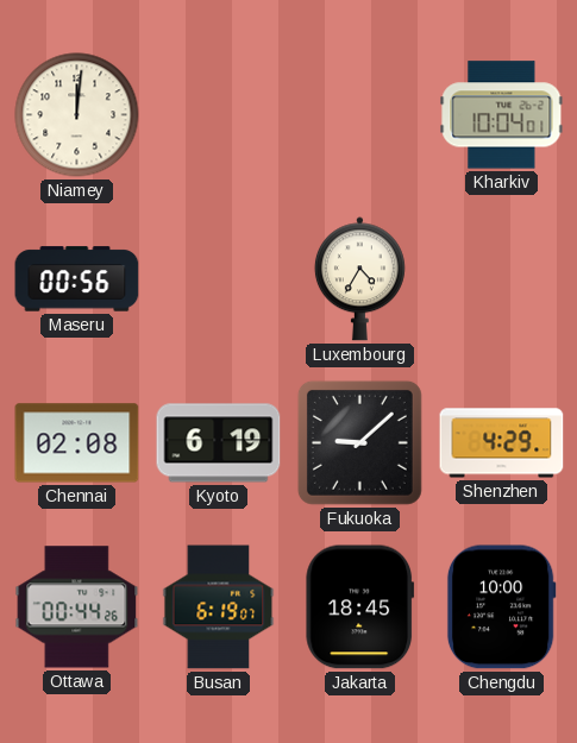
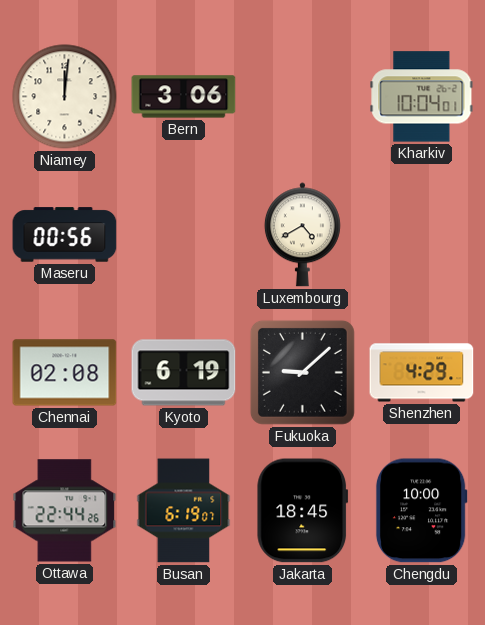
Bern: none -> 3:06
Luxembourg: 4:35 -> 4:40
Ottawa: 00:44 -> 22:44
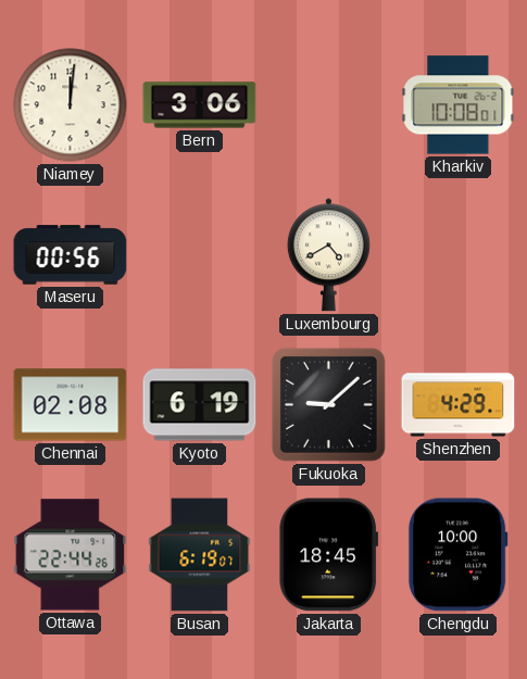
Kharkiv: 10:04 -> 10:08
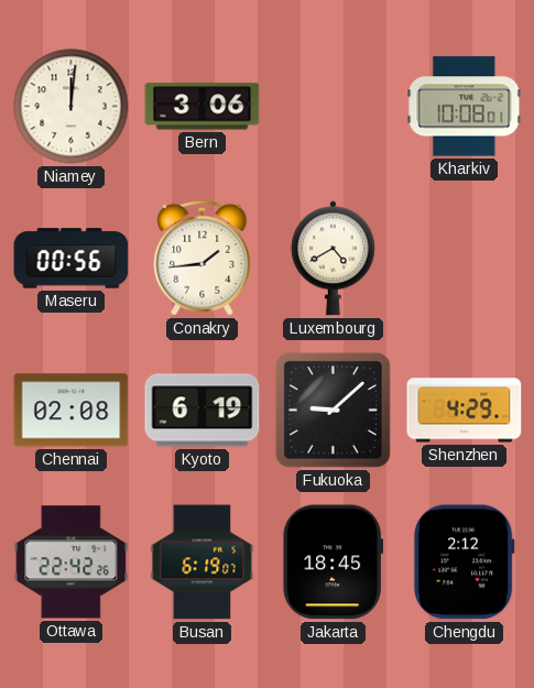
Conakry: none -> 1:44
Ottawa: 22:44 -> 22:42
Chengdu: 10:00 -> 2:12
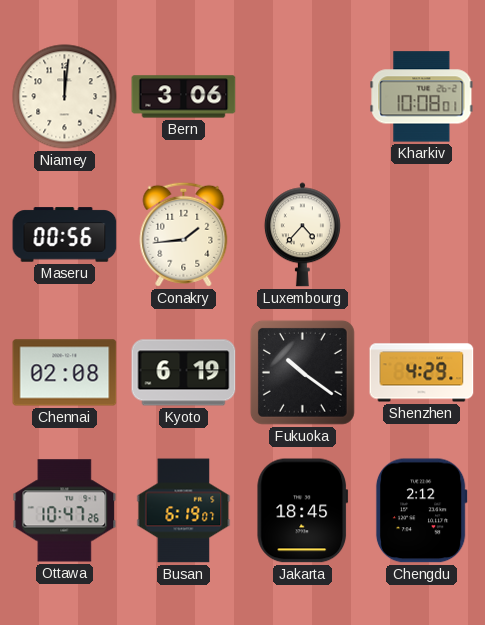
Luxembourg: 4:40 -> 4:37
Fukuoka: 9:08 -> 10:21
Ottawa: 22:42 -> 10:47
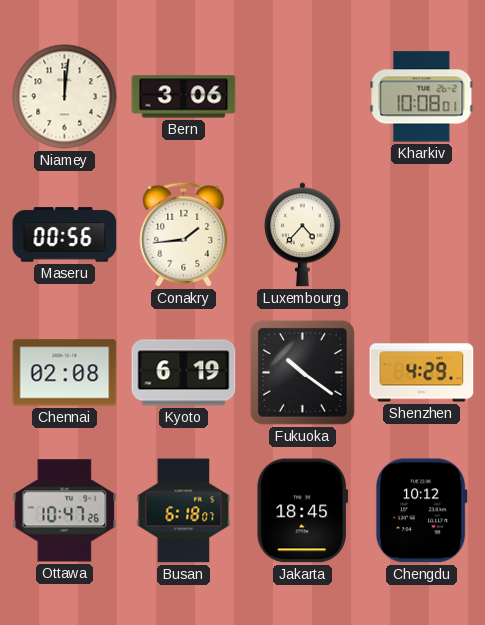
Busan: 6:19 -> 6:18
Chengdu: 2:12 -> 10:12
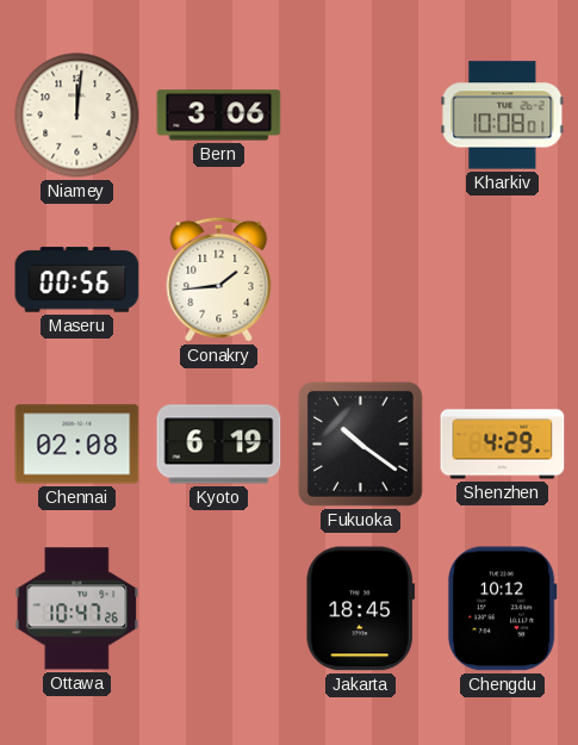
Luxembourg: 4:37 -> none
Busan: 6:18 -> none
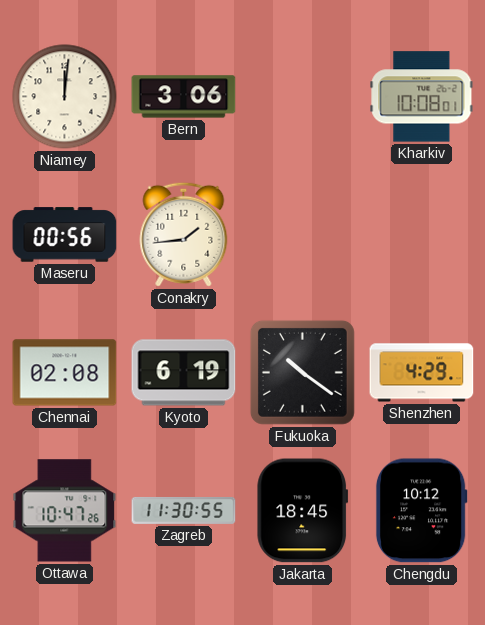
Zagreb: none -> 11:30
